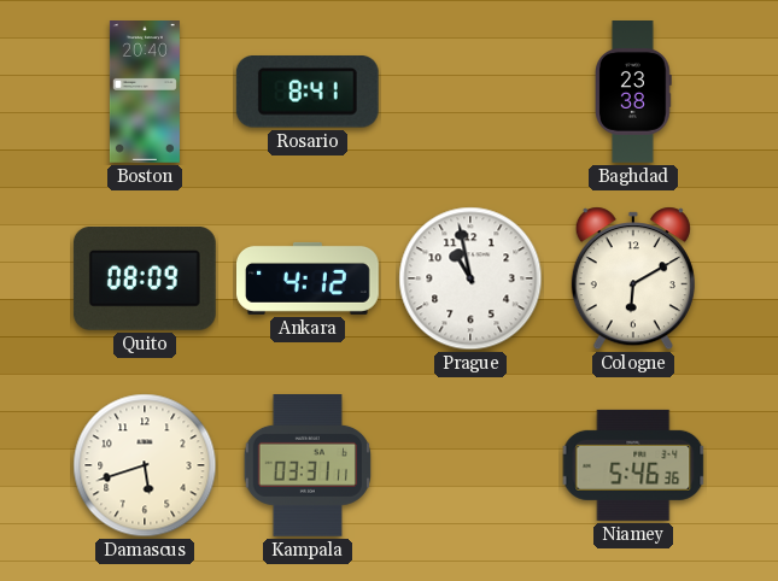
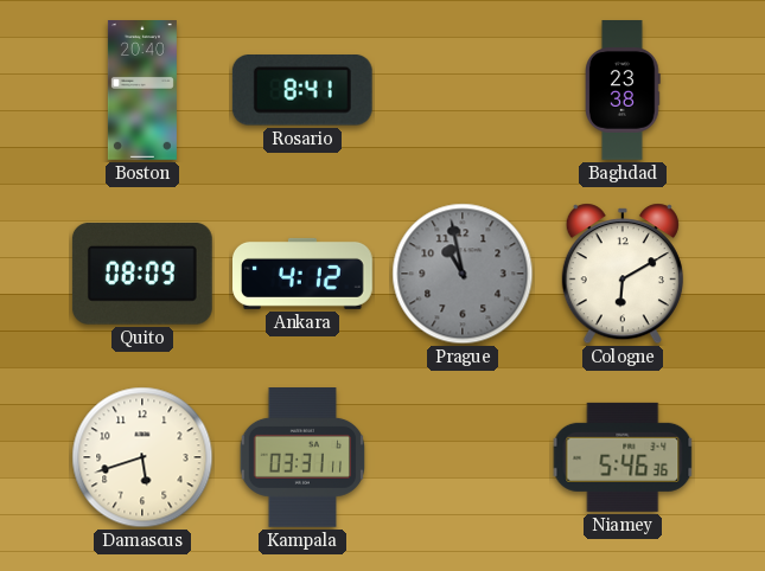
Prague dial: white -> grey
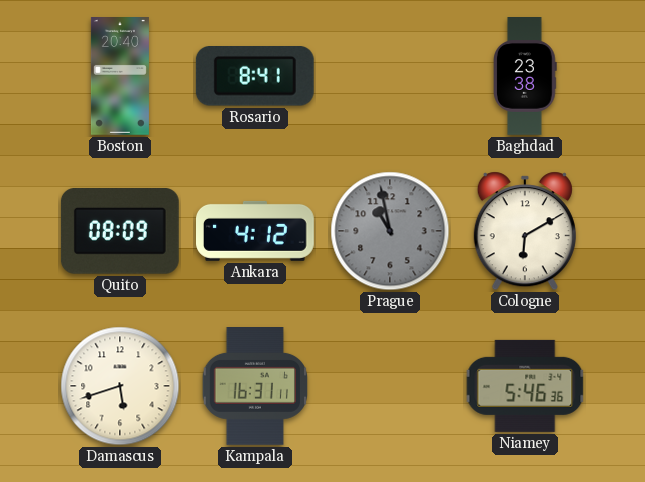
Kampala: 03:31 -> 16:31
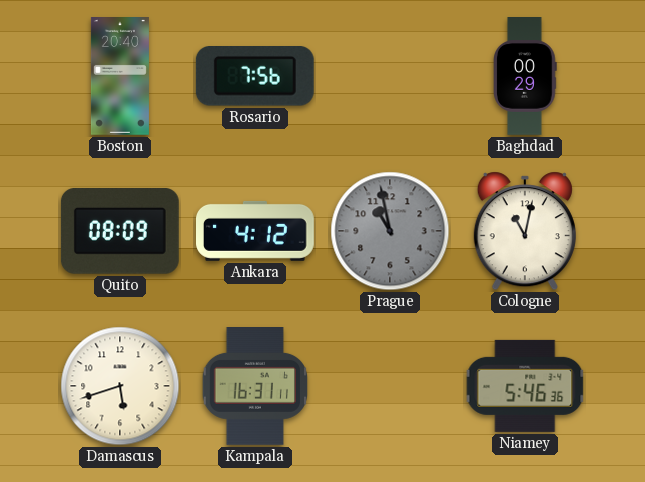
Rosario: 8:41 -> 7:56
Baghdad: 23:38 -> 00:29
Cologne: 6:10 -> 11:02
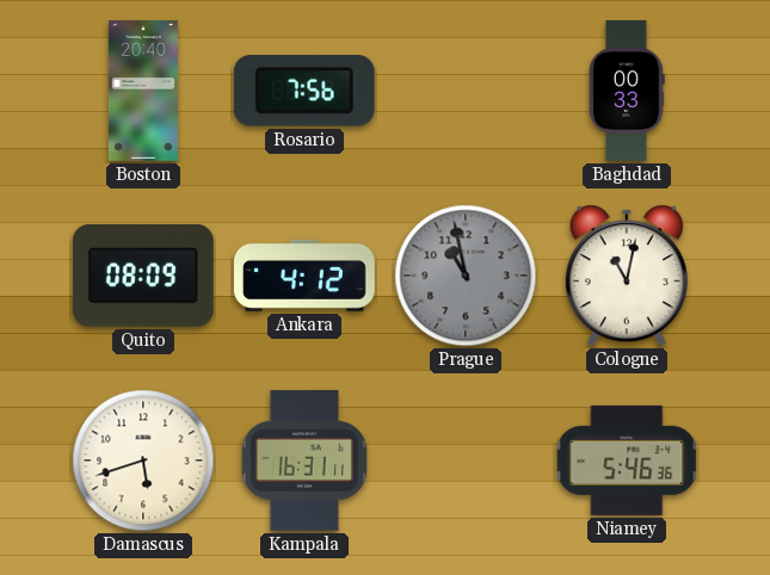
Baghdad: 00:29 -> 00:33
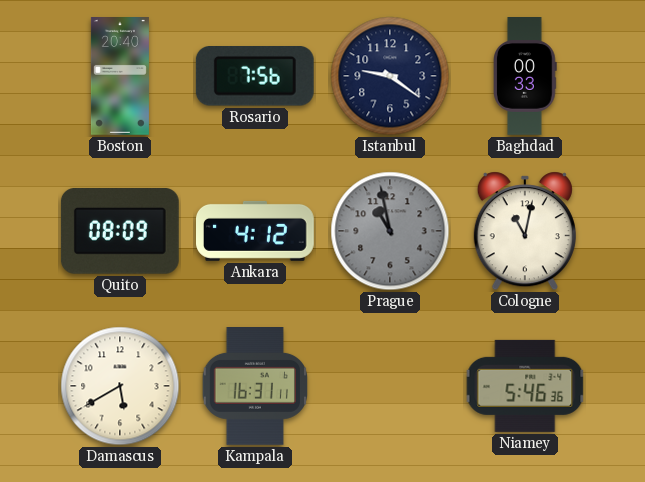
Istanbul: none -> 9:21
Damascus: 5:42 -> 5:40
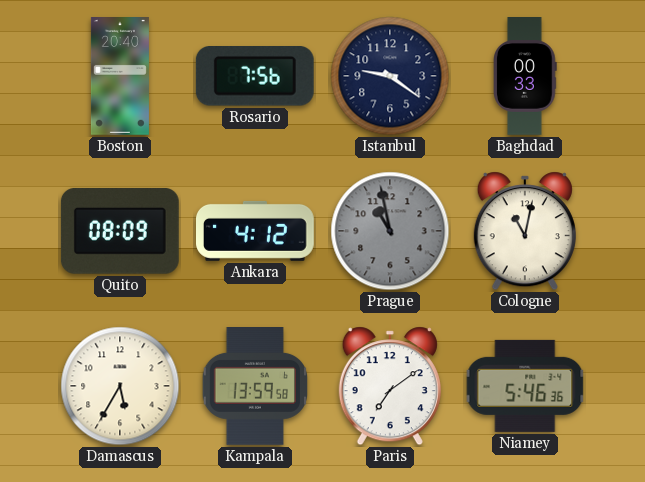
Damascus: 5:40 -> 5:35
Kampala: 16:31 -> 13:59
Paris: none -> 7:09
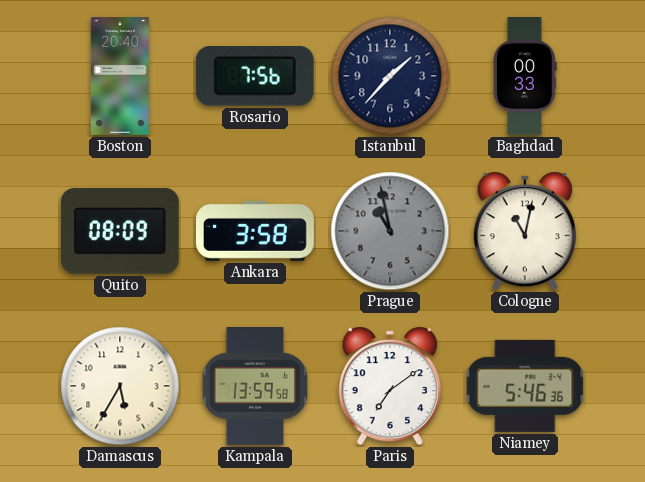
Istanbul: 9:21 -> 1:37
Ankara: 4:12 -> 3:58
